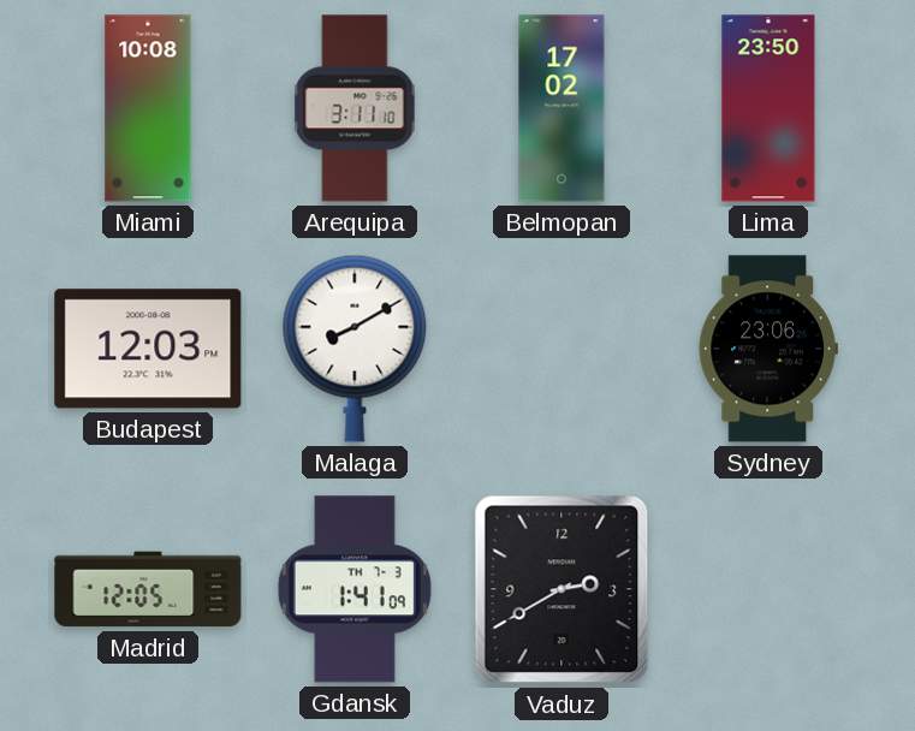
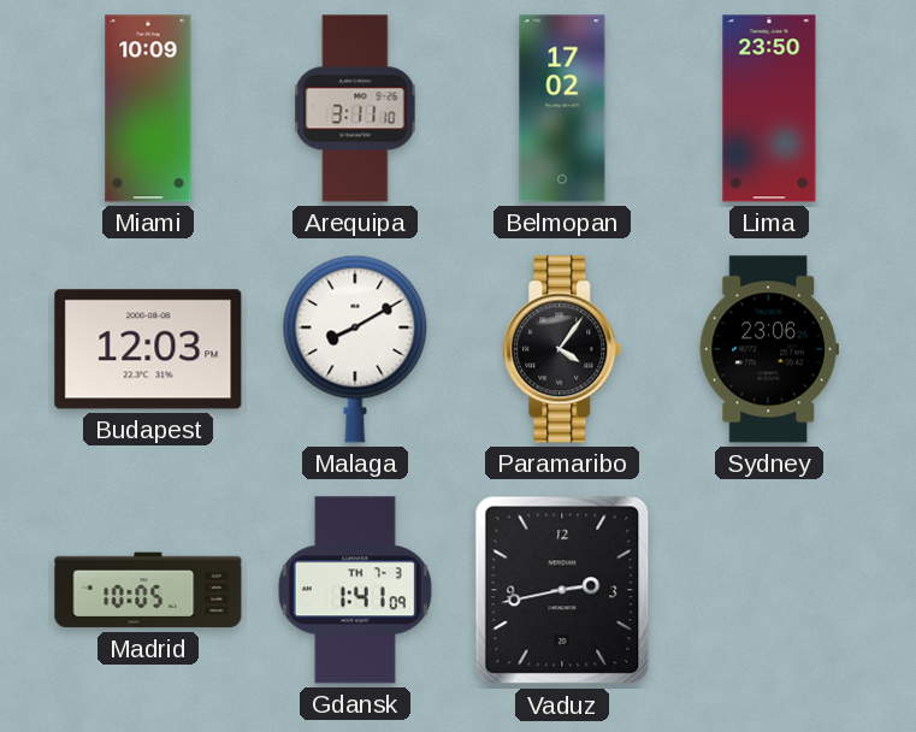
Miami: 10:08 -> 10:09
Paramaribo: none -> 4:06
Madrid: 12:05 -> 10:05
Vaduz: 2:40 -> 2:43
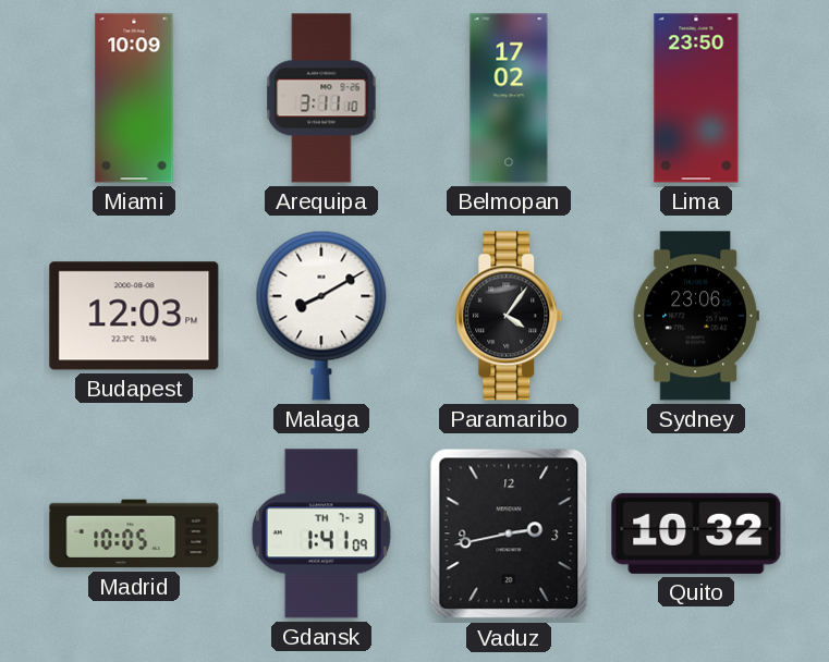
Quito: none -> 10:32
